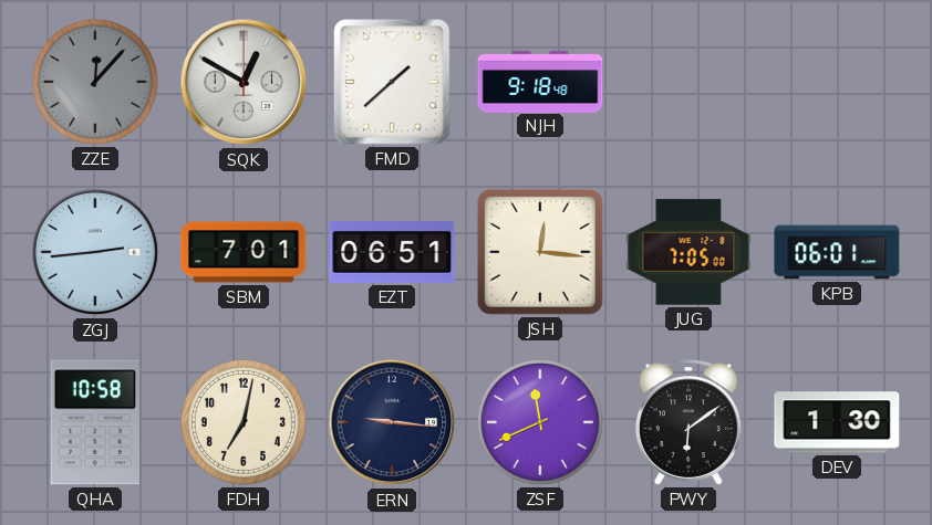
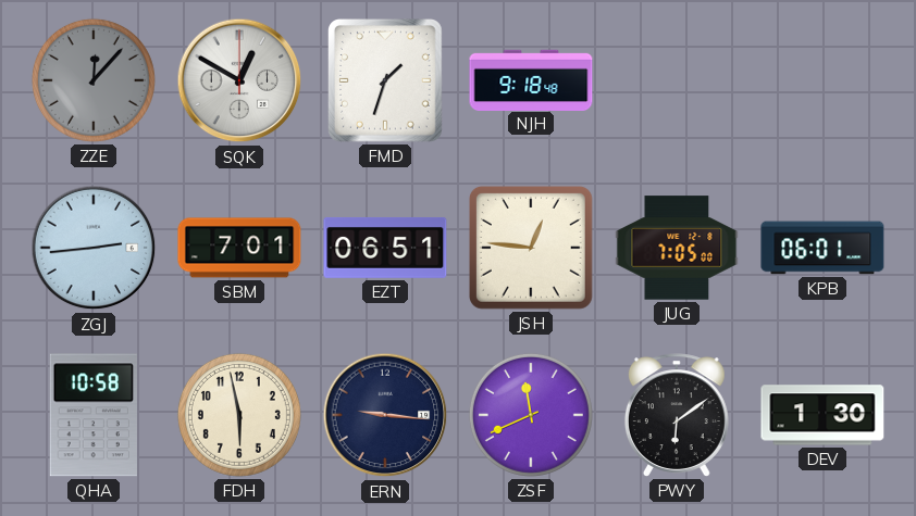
FMD: 1:38 -> 1:33
JSH: 12:16 -> 12:46
FDH: 7:02 -> 5:58
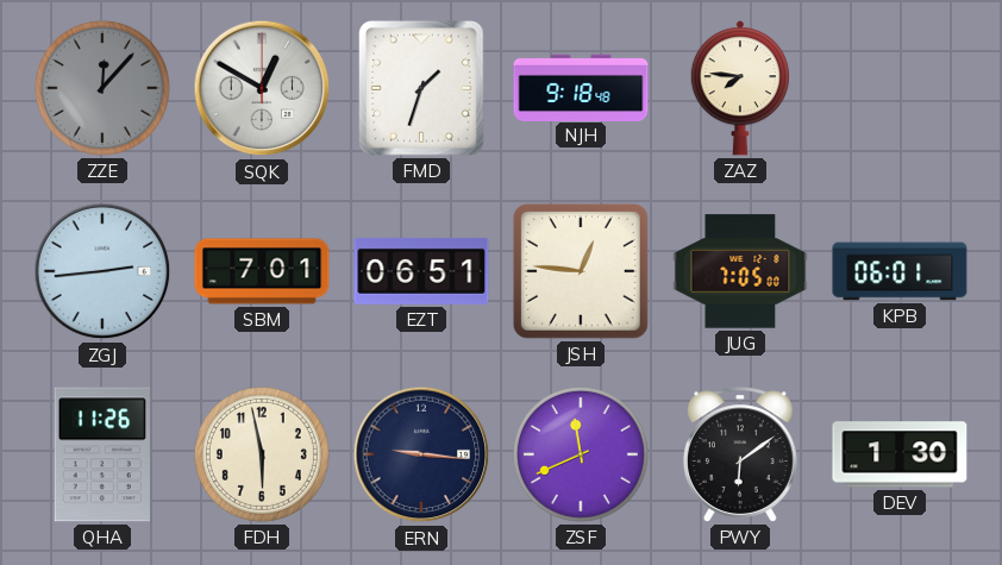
ZAZ: none -> 7:46
QHA: 10:58 -> 11:26
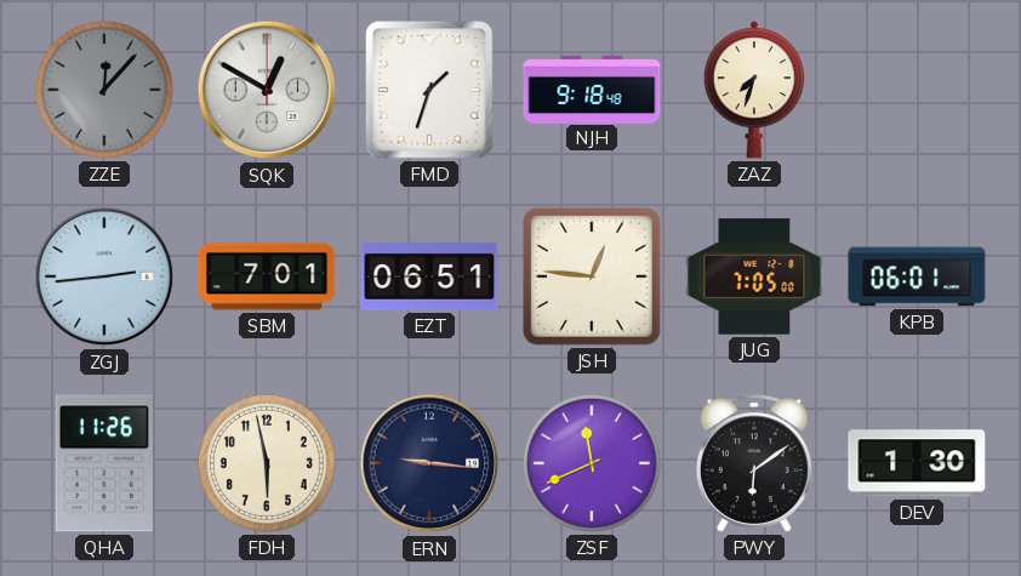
ZAZ: 7:46 -> 7:33
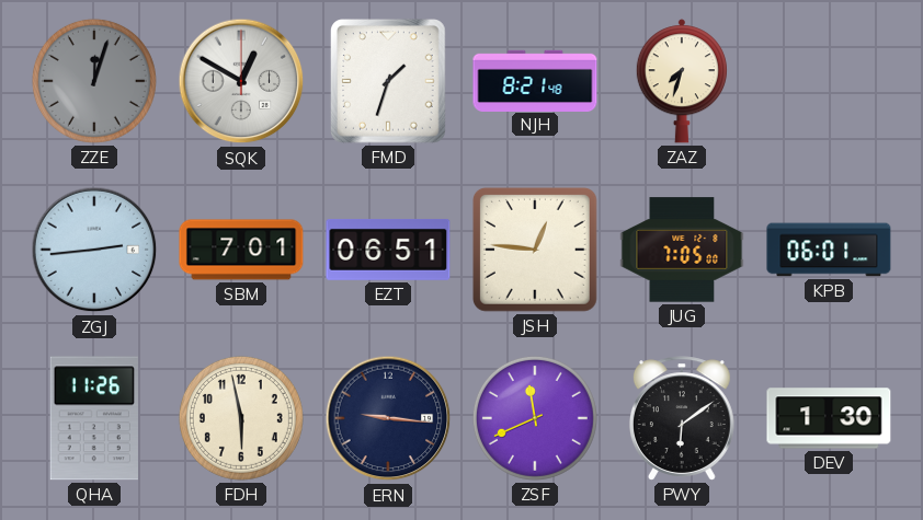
ZZE: 12:07 -> 12:03
NJH: 9:18 -> 8:21
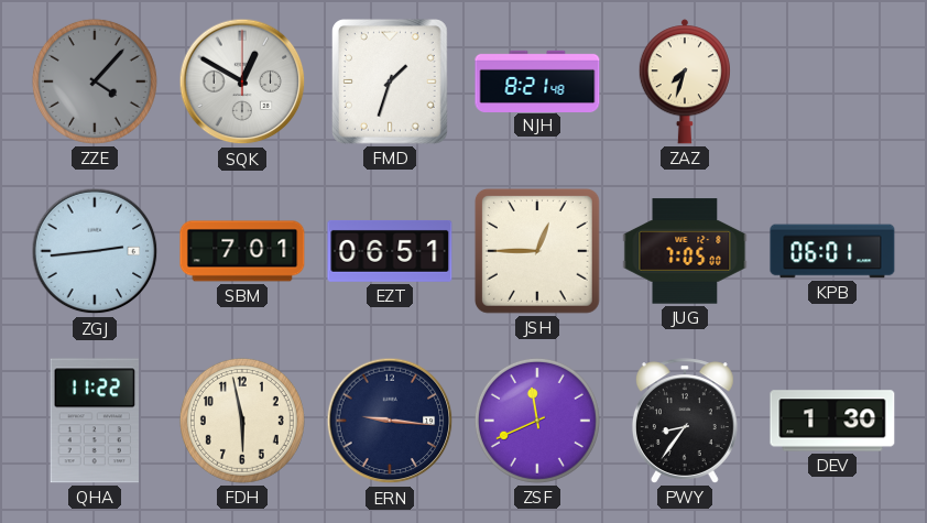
ZZE: 12:03 -> 4:07
JSH: 12:46 -> 12:45
QHA: 11:26 -> 11:22
PWY: 6:09 -> 8:36
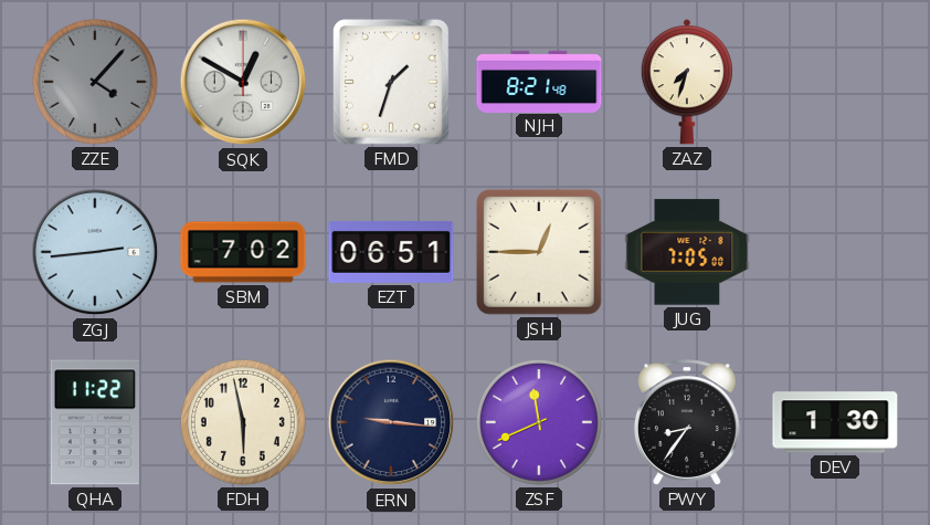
SBM: 7:01 -> 7:02
KPB: 06:01 -> none
